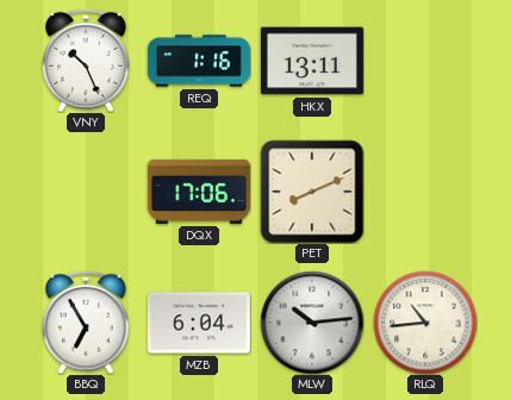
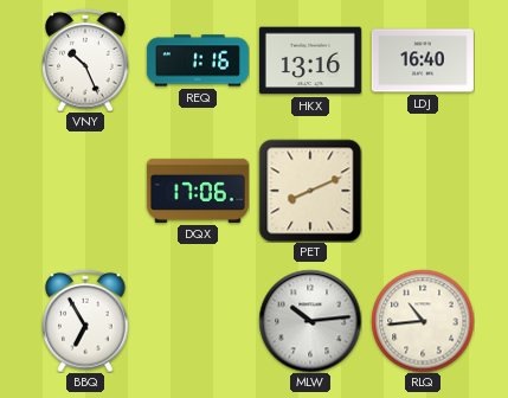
HKX: 13:11 -> 13:16
LDJ: none -> 16:40
MZB: 6:04 -> none
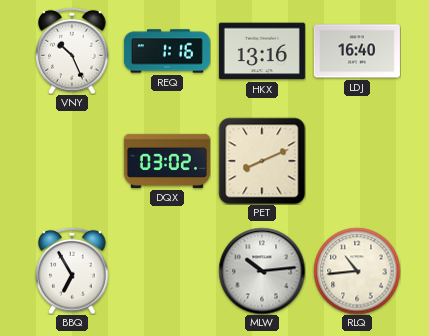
DQX: 17:06 -> 03:02
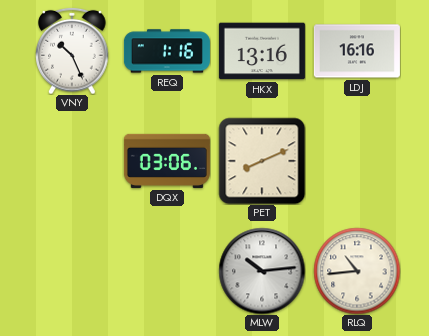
LDJ: 16:40 -> 16:16
DQX: 03:02 -> 03:06
BBQ: 6:55 -> none
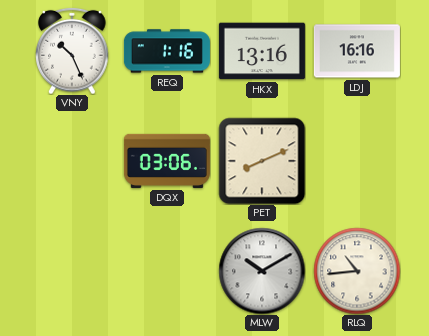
MLW: 10:14 -> 10:10
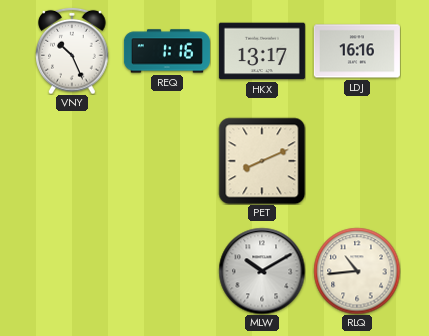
HKX: 13:16 -> 13:17
DQX: 03:06 -> none
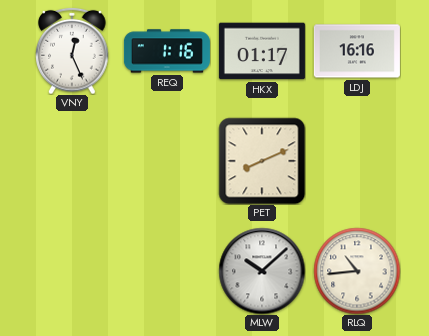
VNY: 10:26 -> 12:26
HKX: 13:17 -> 01:17
MLW: 10:10 -> 10:08
